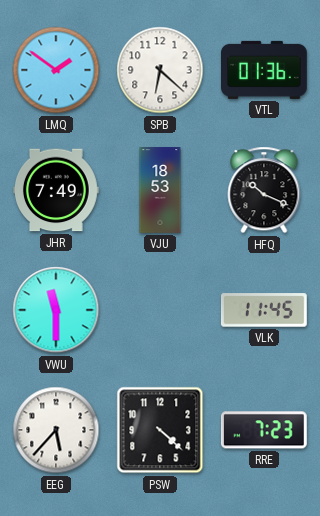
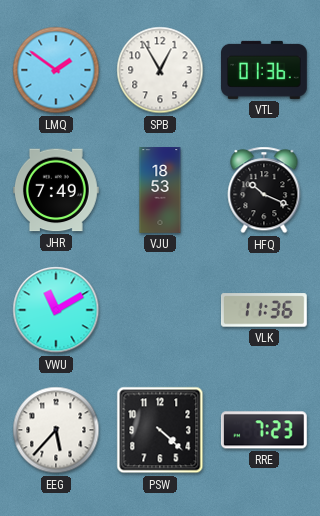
SPB: 6:22 -> 12:55
VWU: 11:30 -> 11:10
VLK: 11:45 -> 11:36
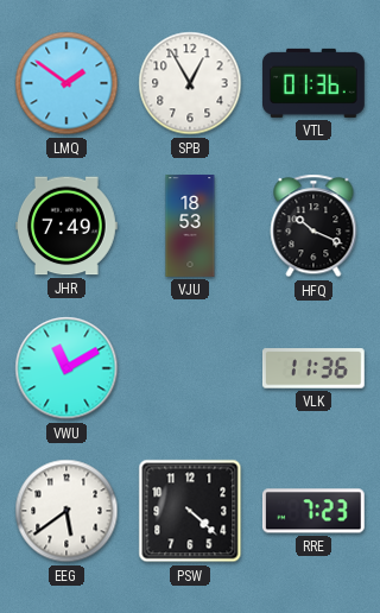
EEG: 5:37 -> 5:39
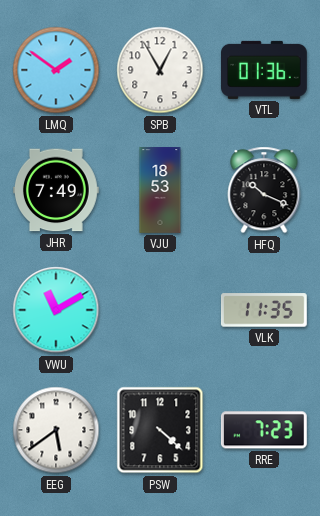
VLK: 11:36 -> 11:35
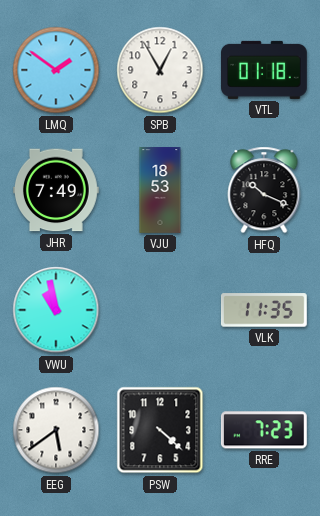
VTL: 01:36 -> 01:18
VWU: 11:10 -> 10:58
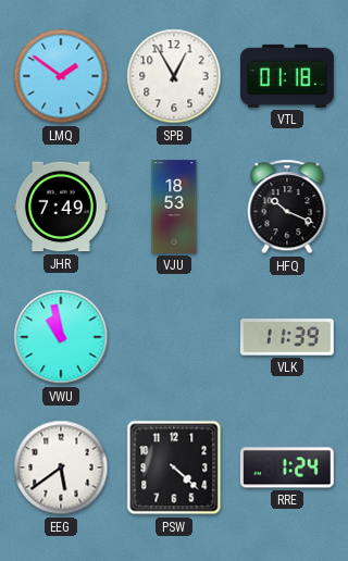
VLK: 11:35 -> 11:39
RRE: 7:23 -> 1:24
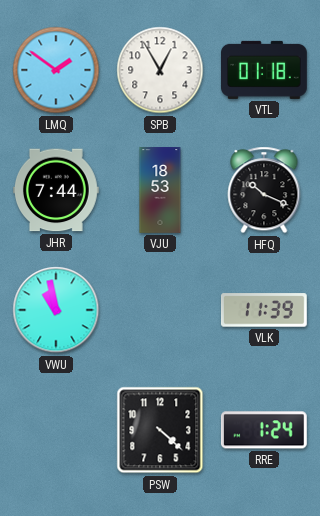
JHR: 7:49 -> 7:44
EEG: 5:39 -> none
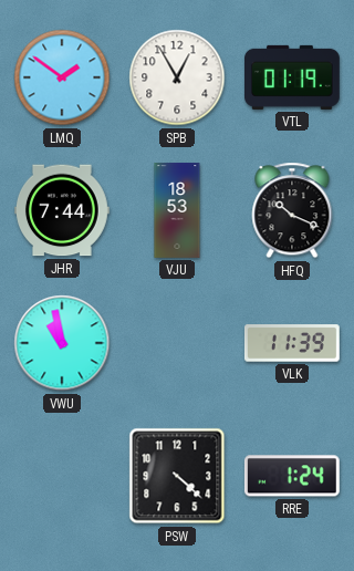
VTL: 01:18 -> 01:19
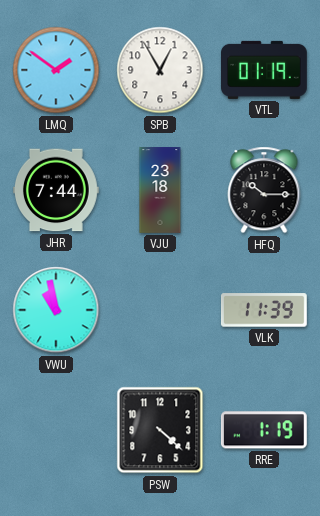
VJU: 18:53 -> 23:18
HFQ: 10:19 -> 10:15
RRE: 1:24 -> 1:19
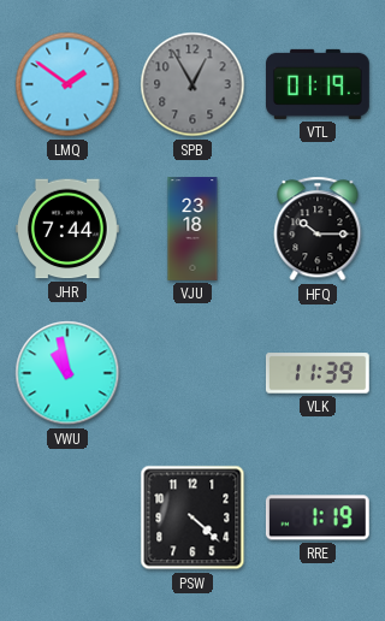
SPB dial: white -> grey
